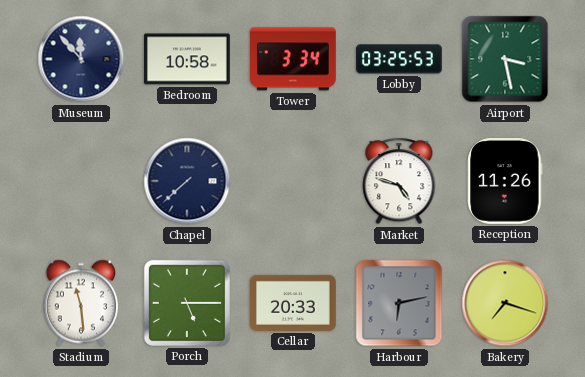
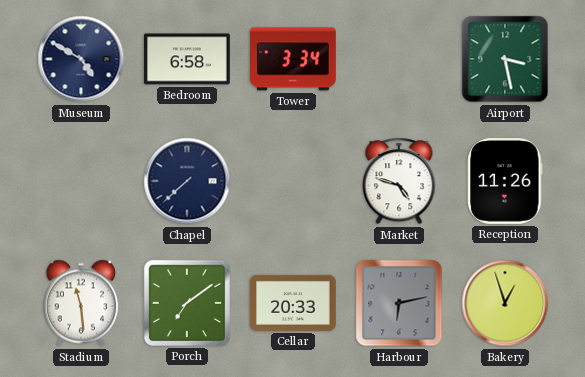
Museum: 11:53 -> 4:50
Bedroom: 10:58 -> 6:58
Lobby: 03:25 -> none
Porch: 5:15 -> 7:09
Bakery: 7:18 -> 12:57
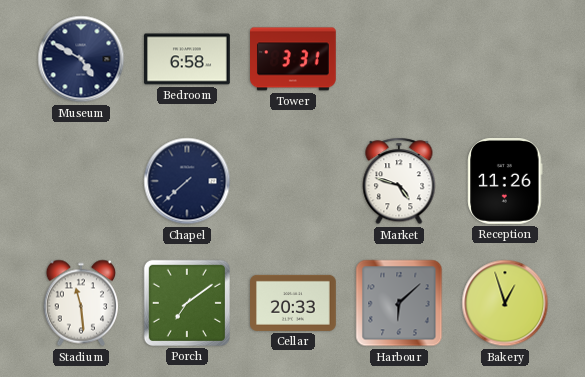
Tower: 3:34 -> 3:31
Airport: 3:28 -> none
Harbour: 6:13 -> 6:08
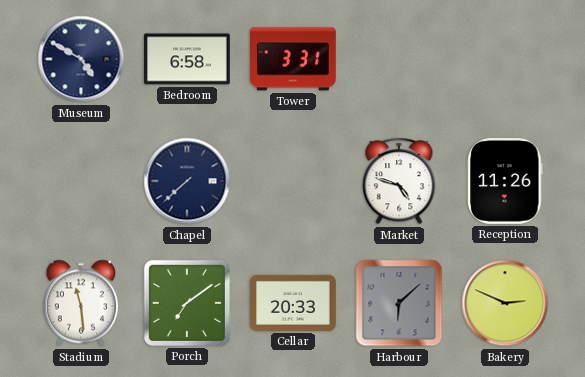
Bakery: 12:57 -> 2:49
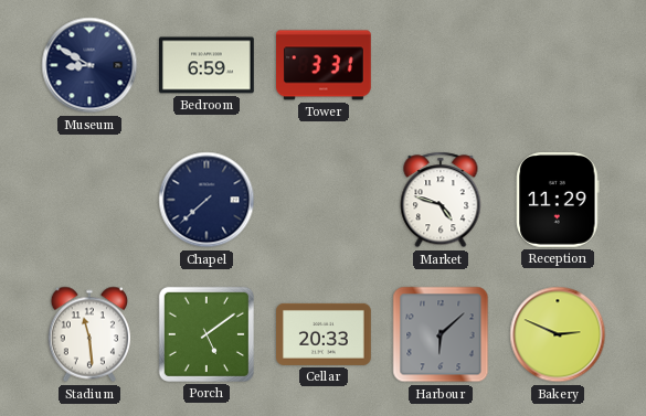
Museum: 4:50 -> 8:50
Bedroom: 6:58 -> 6:59
Reception: 11:26 -> 11:29
Porch: 7:09 -> 5:09
